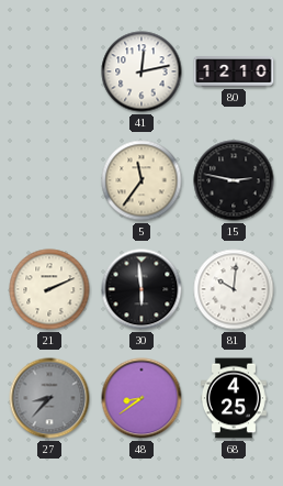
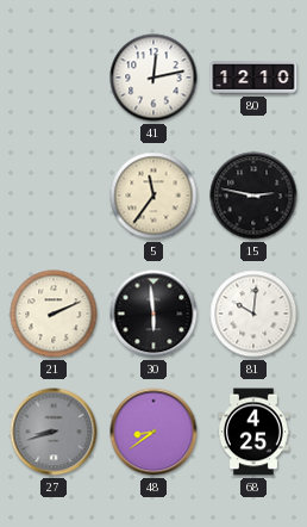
27: 8:37 -> 8:42
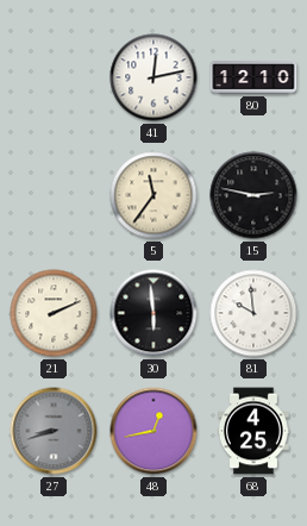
81: 10:01 -> 9:59
48: 8:39 -> 12:43
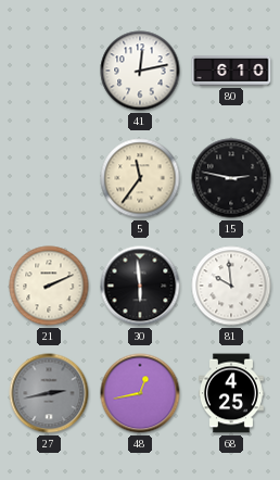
80: 12:10 -> 6:10
27: 8:42 -> 2:43
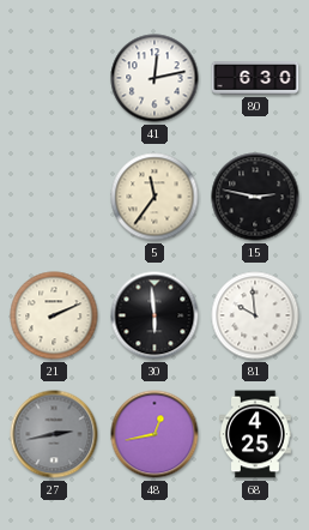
80: 6:10 -> 6:30
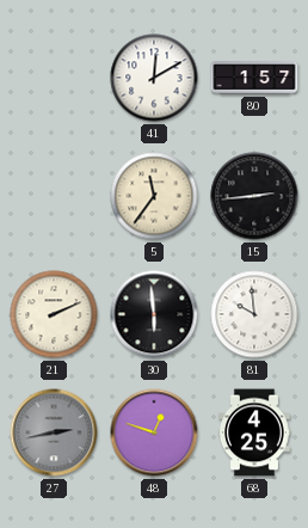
41: 12:13 -> 12:10
80: 6:30 -> 1:57
15: 2:47 -> 2:44
48: 12:43 -> 12:48
